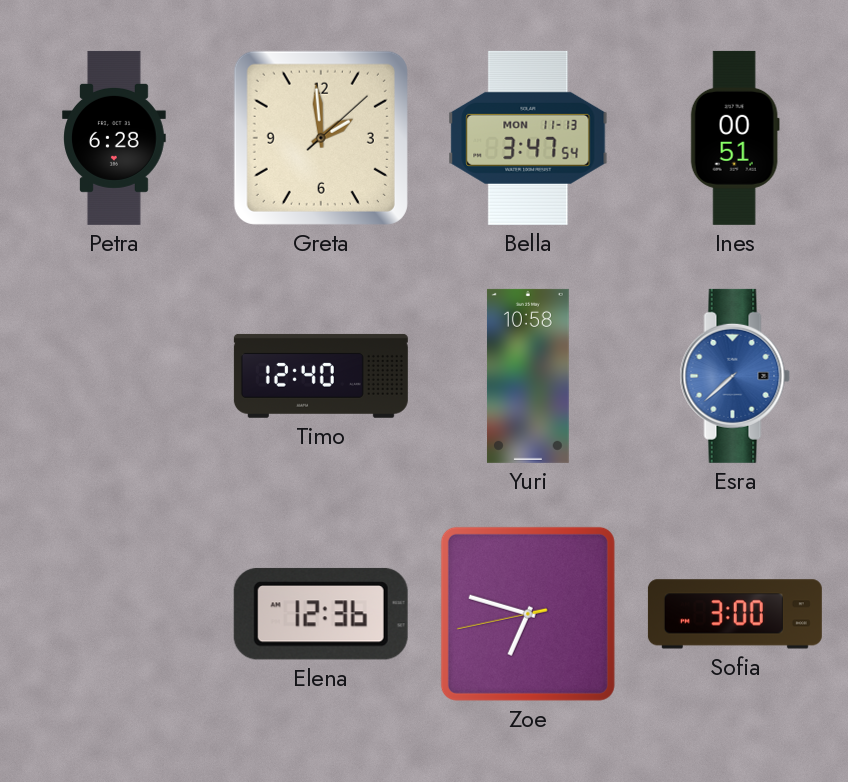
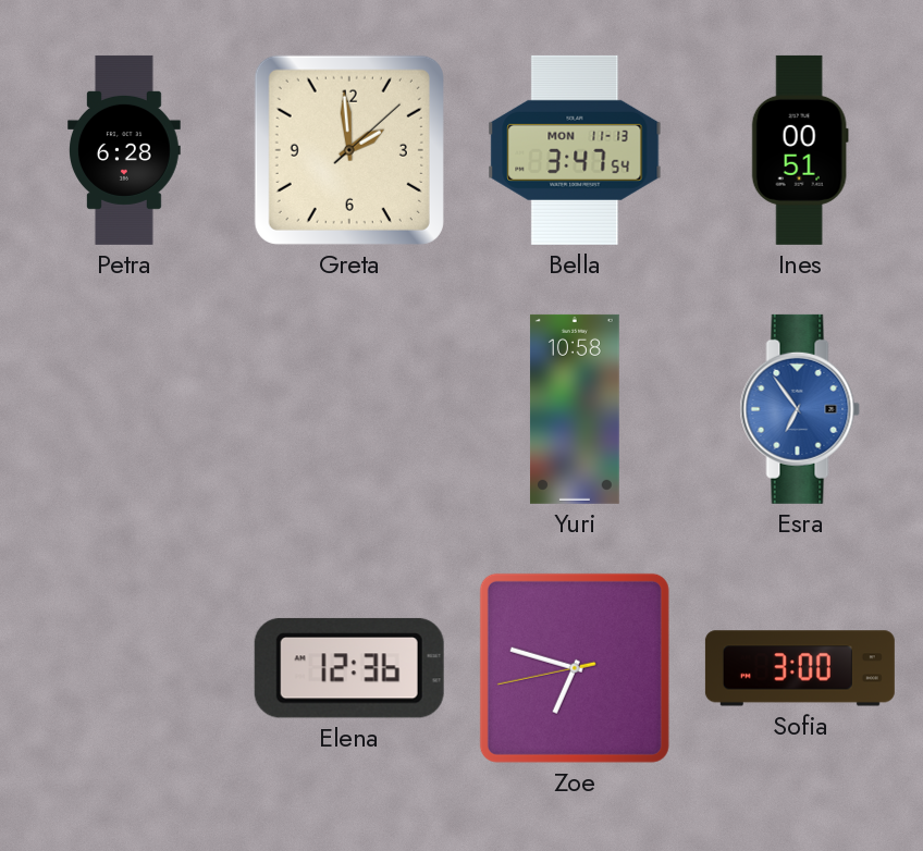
Timo: 12:40 -> none
Esra: 7:38 -> 6:54
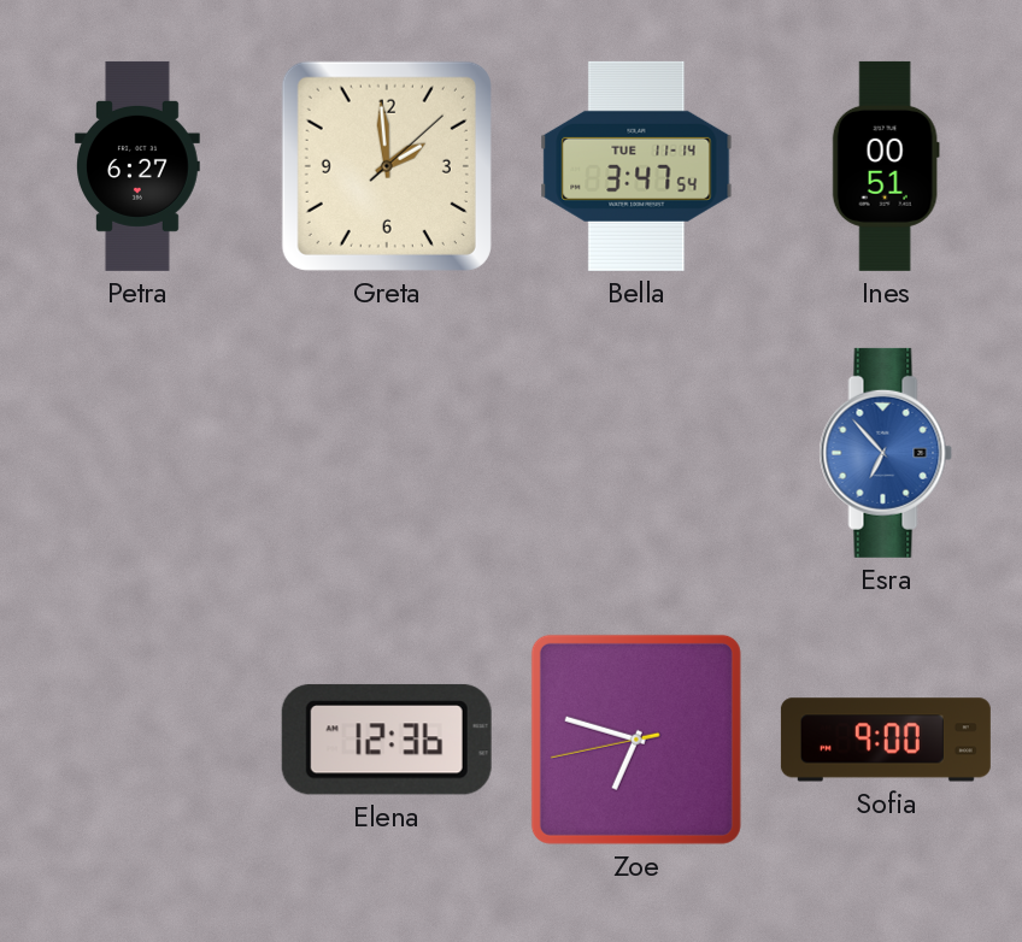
Petra: 6:28 -> 6:27
Bella date: MON 11-13 -> TUE 11-14
Yuri: 10:58 -> none
Esra: 6:54 -> 6:53
Sofia: 3:00 -> 9:00
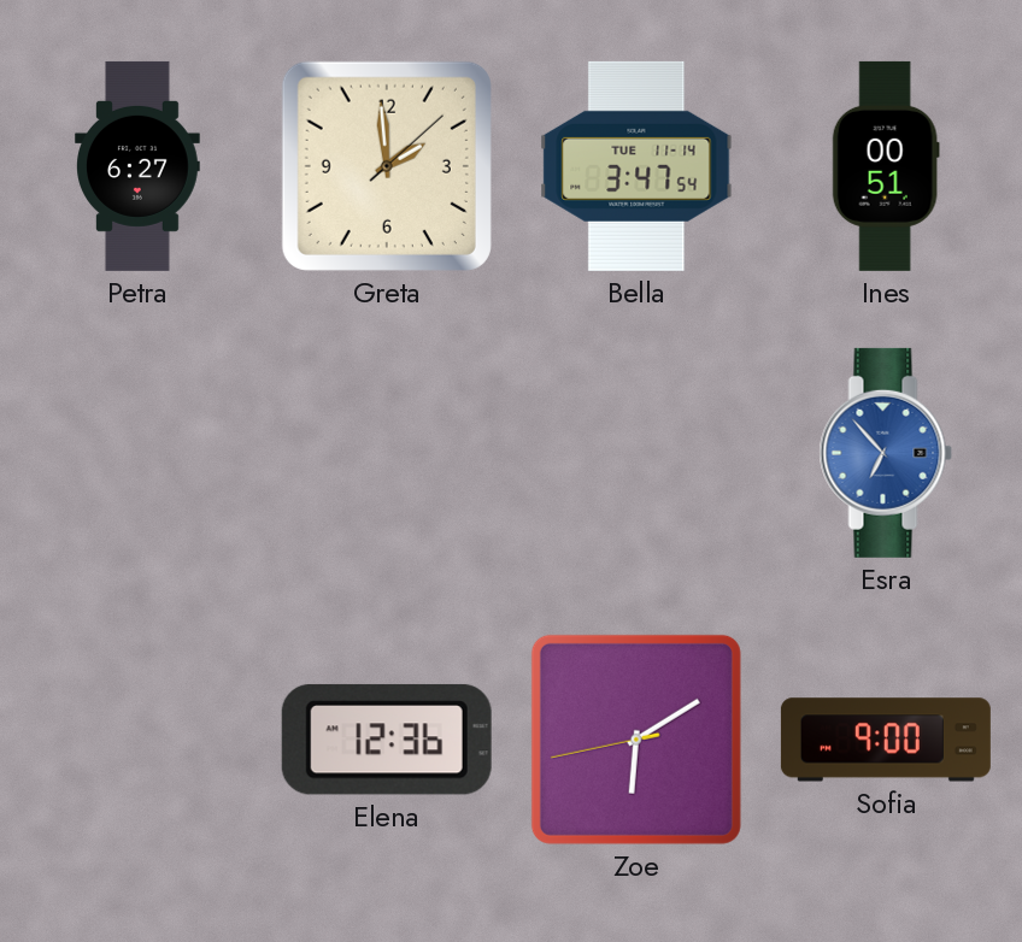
Zoe: 6:47 -> 6:09
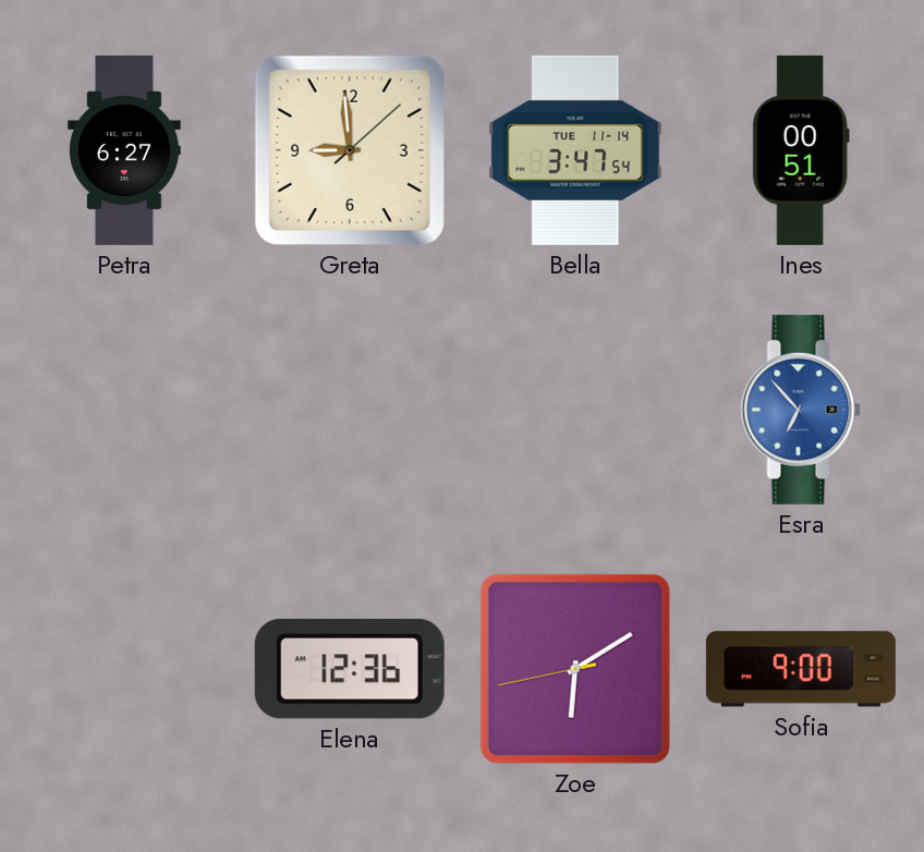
Greta: 1:59 -> 8:59
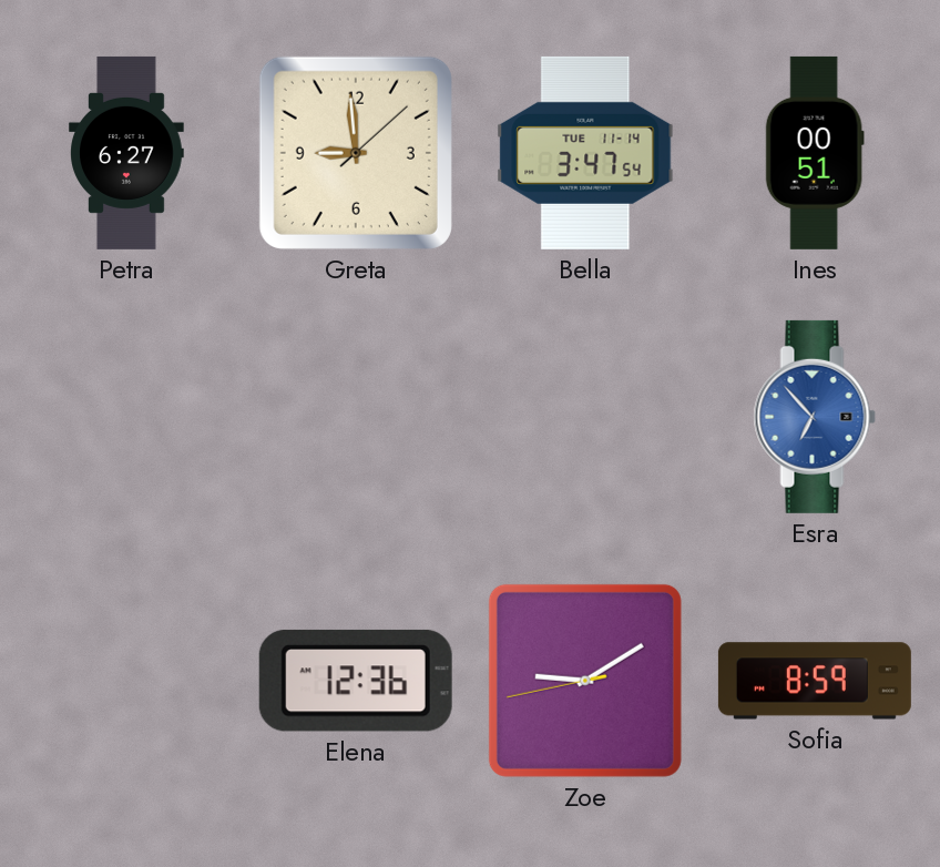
Zoe: 6:09 -> 9:09
Sofia: 9:00 -> 8:59
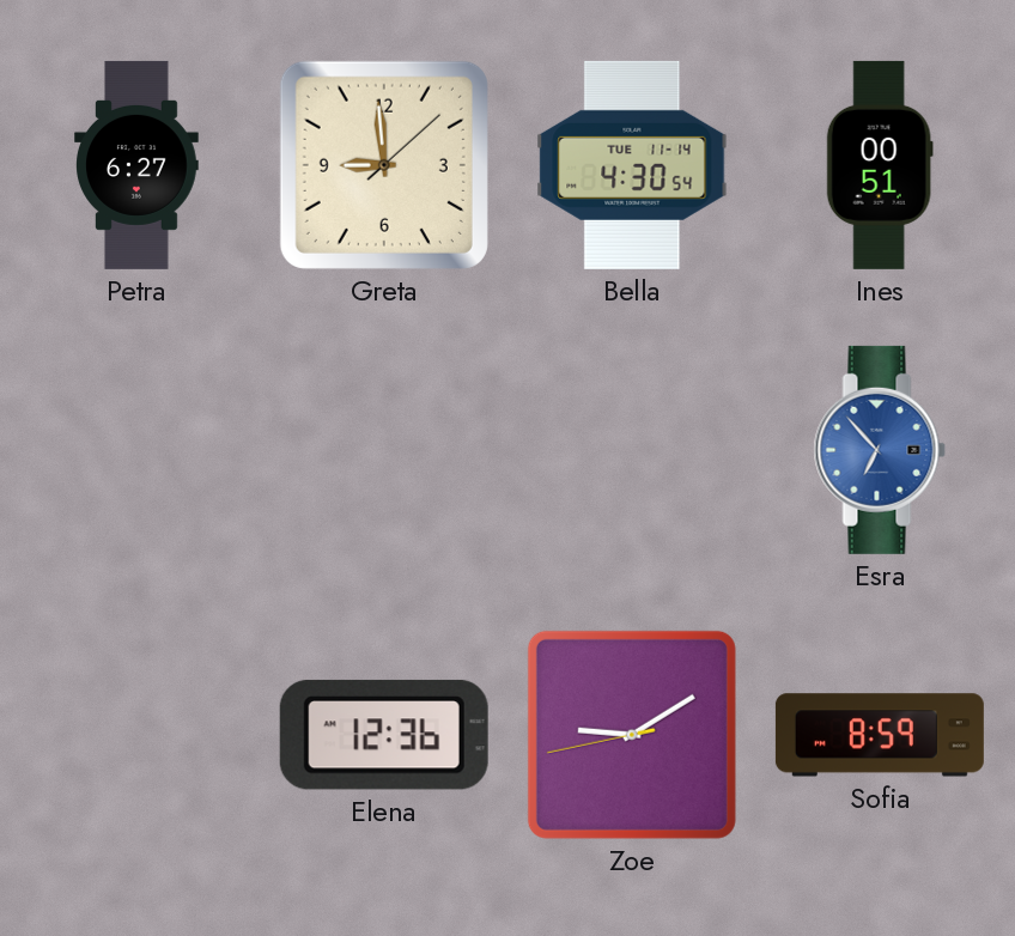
Bella: 3:47 -> 4:30
